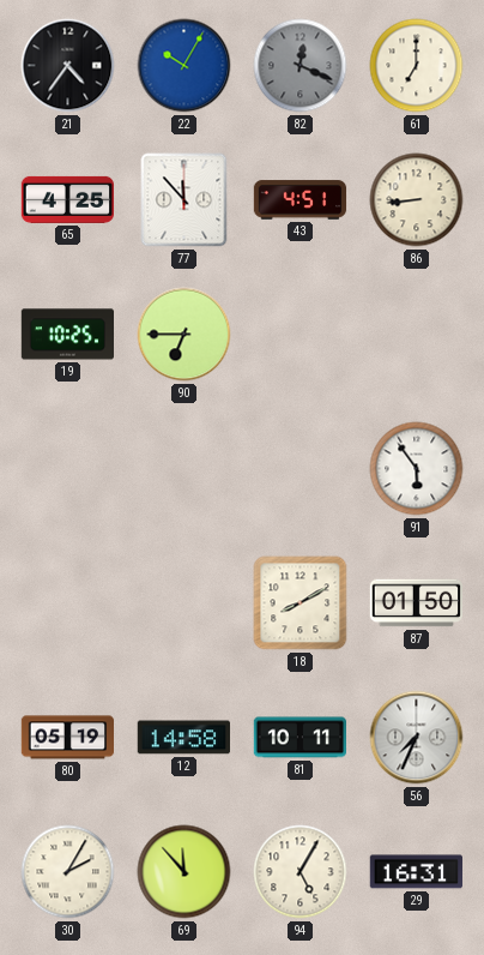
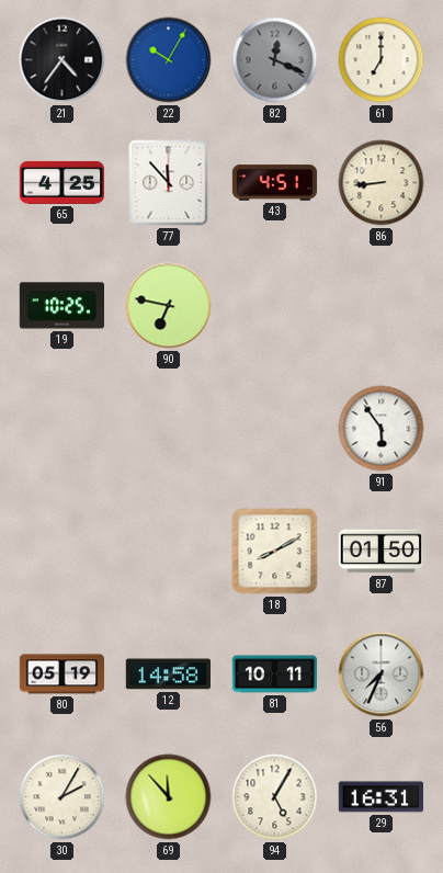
90: 6:45 -> 6:47
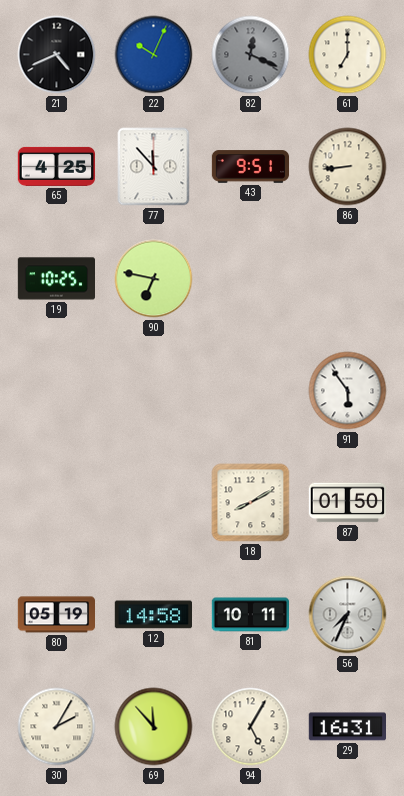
21: 4:36 -> 4:41
22: 10:05 -> 10:04
43: 4:51 -> 9:51
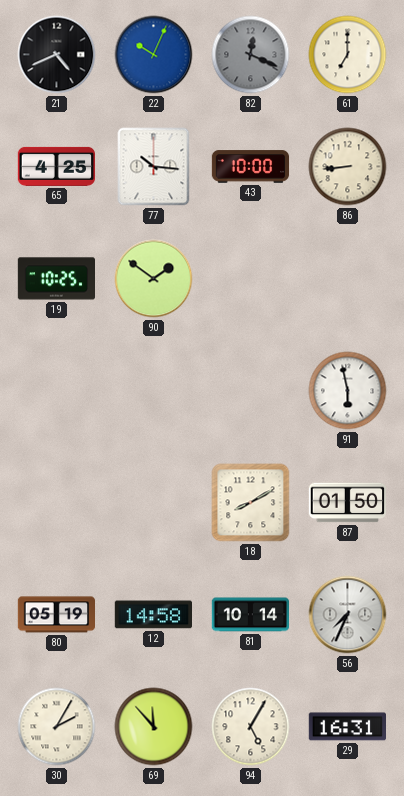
77: 11:53 -> 10:16
43: 9:51 -> 10:00
90: 6:47 -> 1:51
91: 5:54 -> 5:58
81: 10:11 -> 10:14
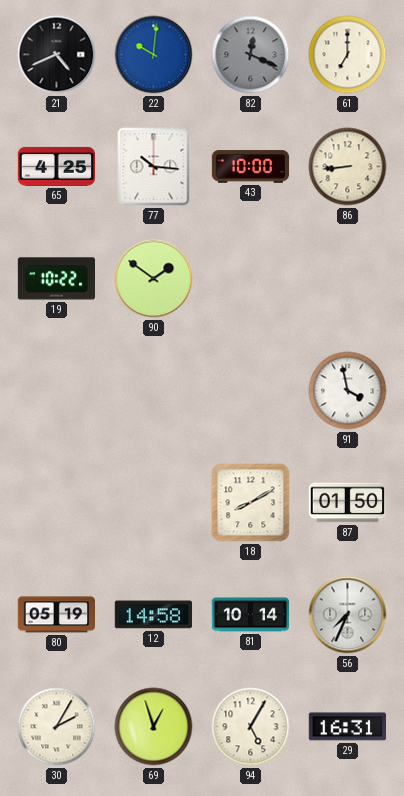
22: 10:04 -> 10:01
19: 10:25 -> 10:22
91: 5:58 -> 3:58
69: 11:53 -> 12:57
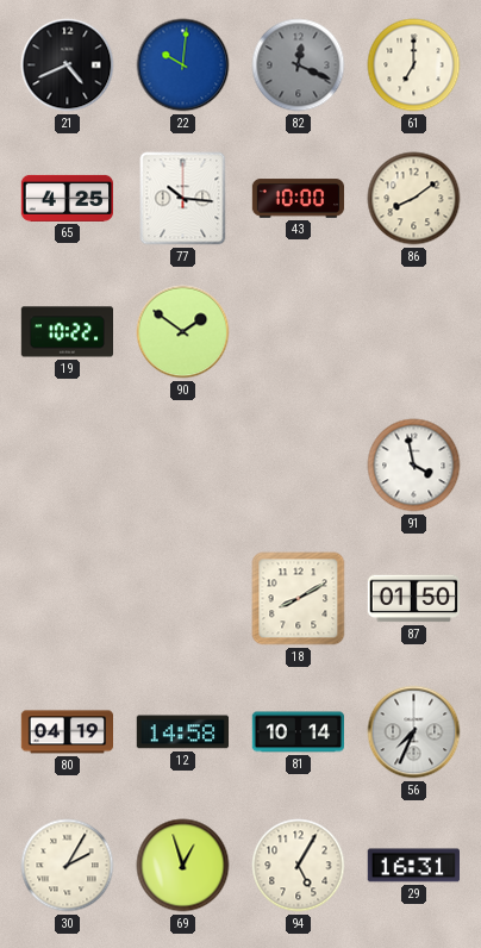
86: 8:44 -> 8:09
80: 05:19 -> 04:19
